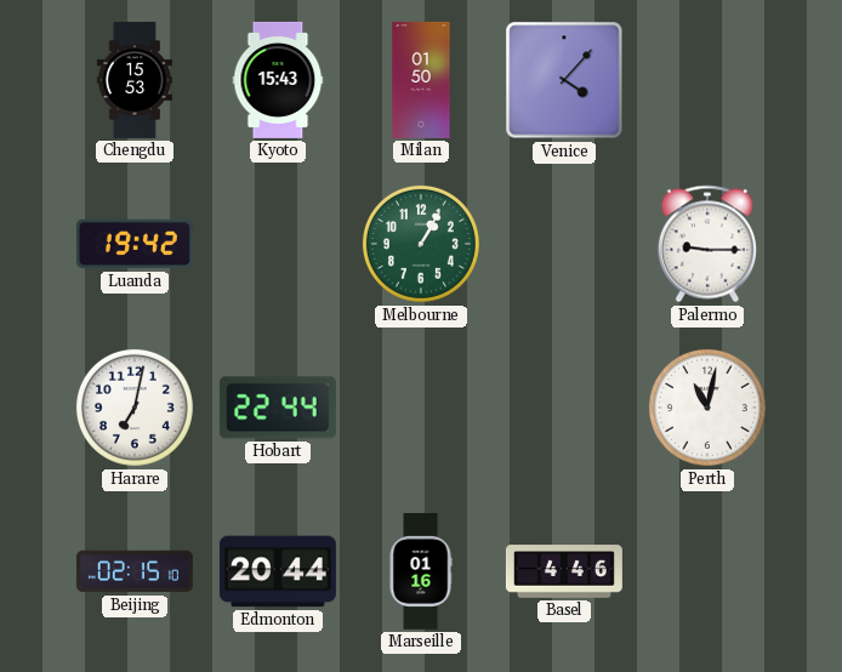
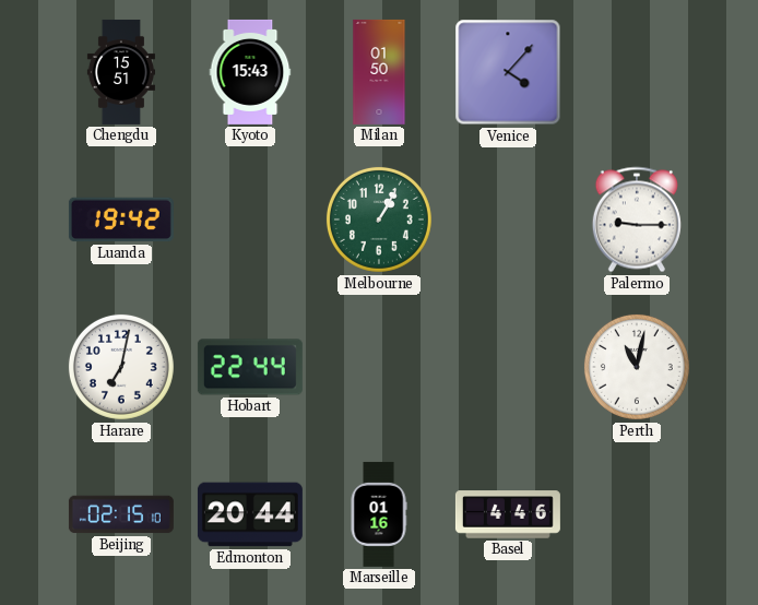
Chengdu: 15:53 -> 15:51
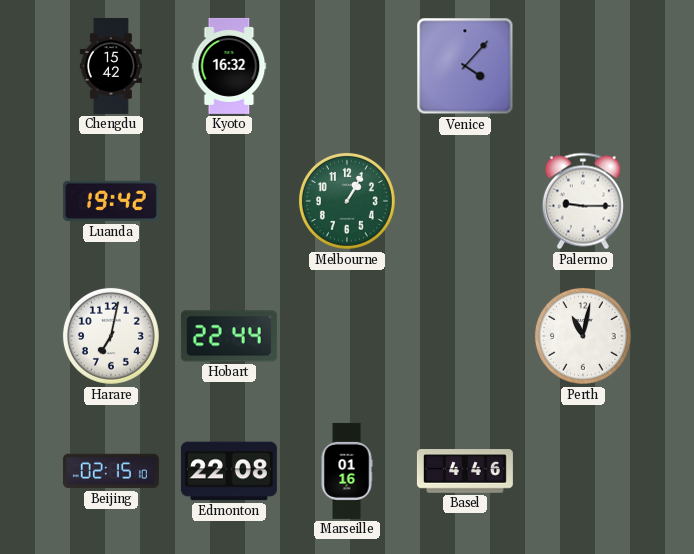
Chengdu: 15:51 -> 15:42
Kyoto: 15:43 -> 16:32
Milan: 01:50 -> none
Edmonton: 20:44 -> 22:08
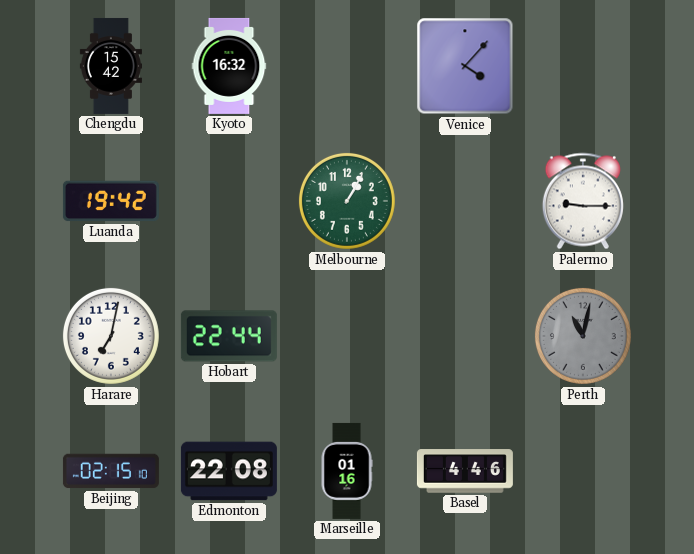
Perth dial: white -> grey
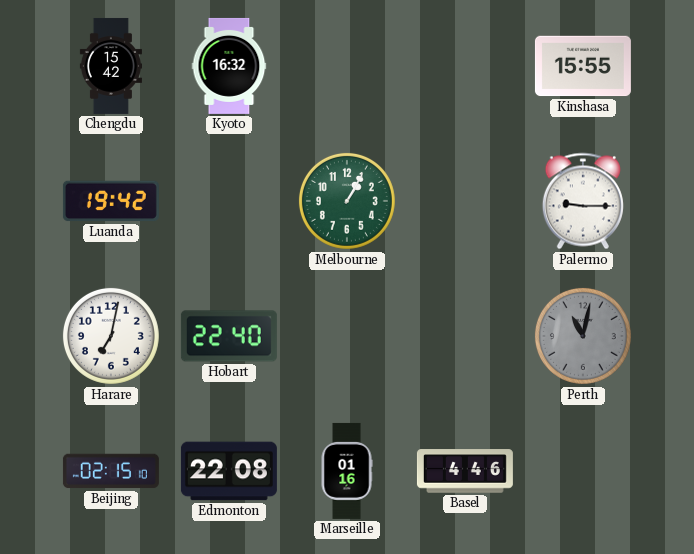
Venice: 4:07 -> none
Kinshasa: none -> 15:55
Hobart: 22:44 -> 22:40
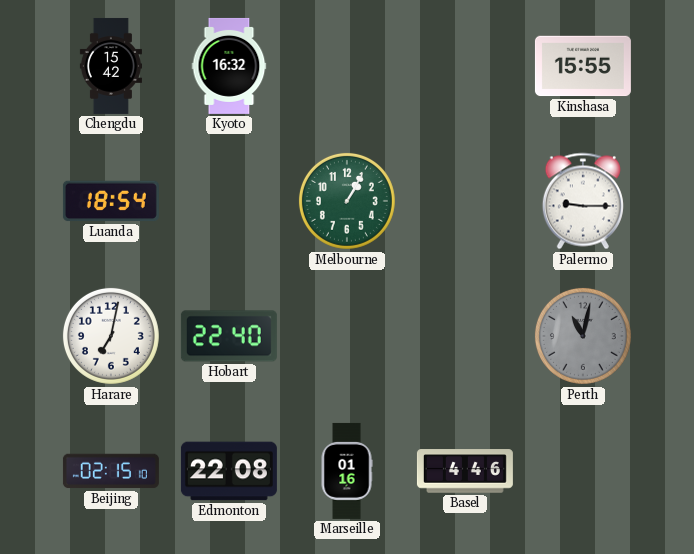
Luanda: 19:42 -> 18:54
